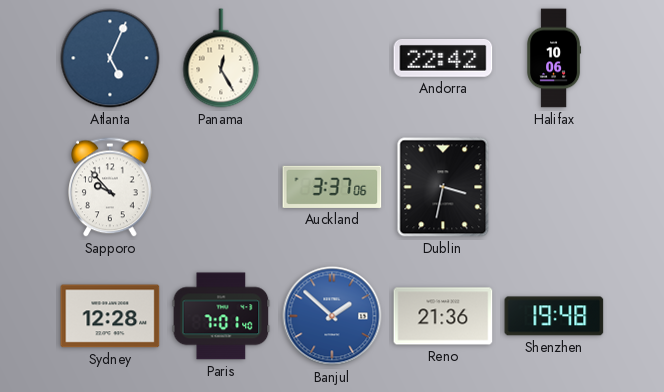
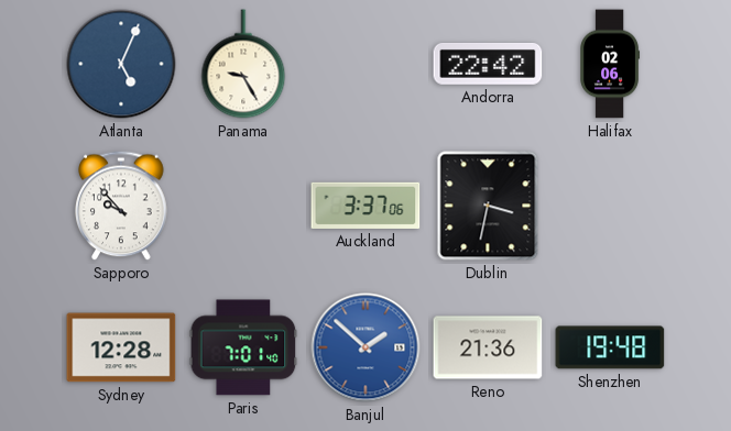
Panama: 12:25 -> 9:25
Halifax: 10:06 -> 02:06
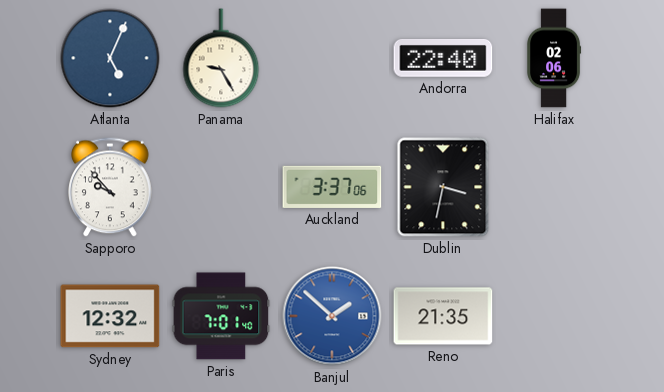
Andorra: 22:42 -> 22:40
Sydney: 12:28 -> 12:32
Reno: 21:36 -> 21:35
Shenzhen: 19:48 -> none
